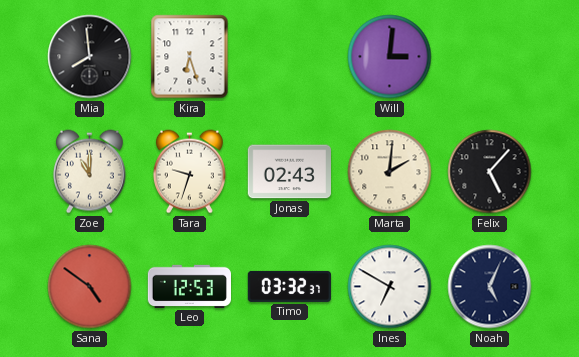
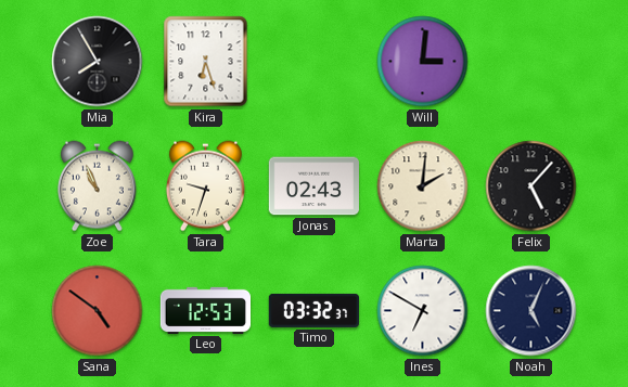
Mia: 7:59 -> 7:55
Zoe: 11:00 -> 10:56
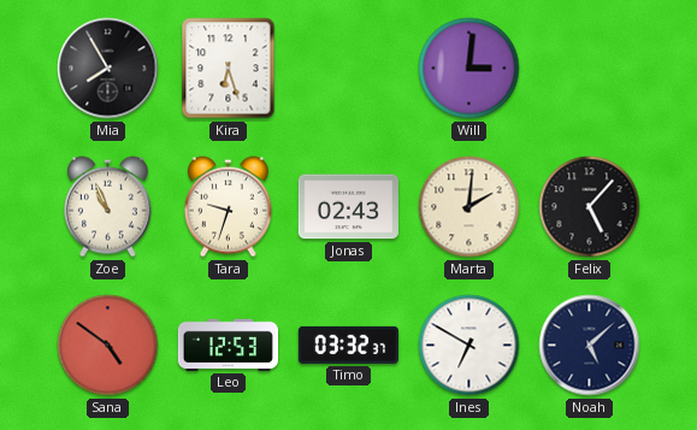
Noah: 5:04 -> 5:08
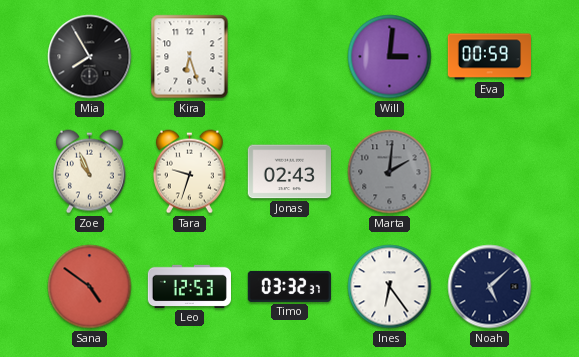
Eva: none -> 00:59
Marta dial: cream -> grey
Felix: 5:07 -> none
Ines: 6:50 -> 6:24
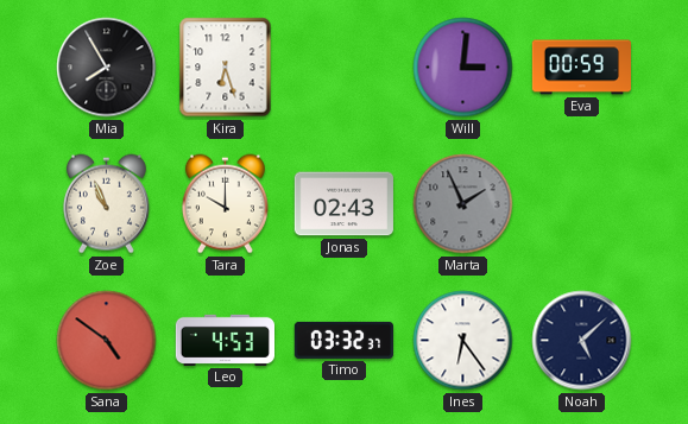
Tara: 9:33 -> 10:00
Marta: 2:01 -> 1:56
Leo: 12:53 -> 4:53
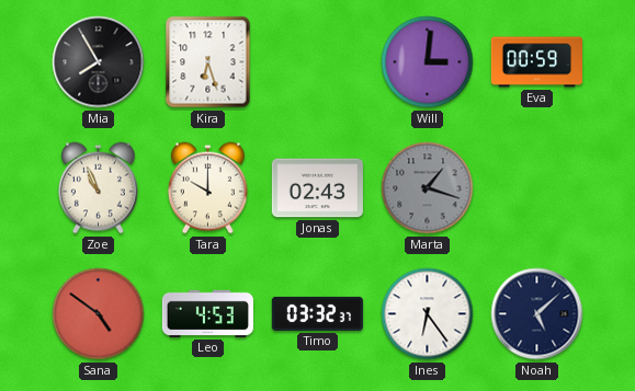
Marta: 1:56 -> 1:18
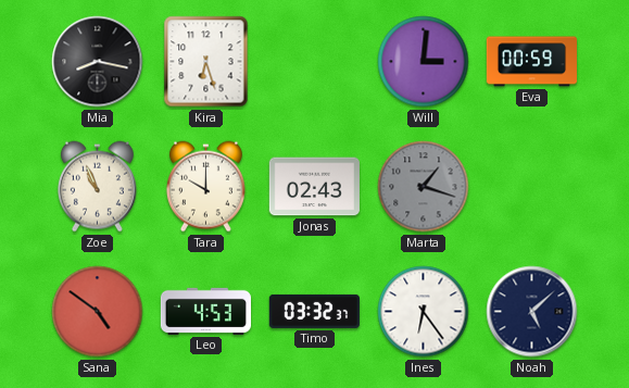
Mia: 7:55 -> 8:17
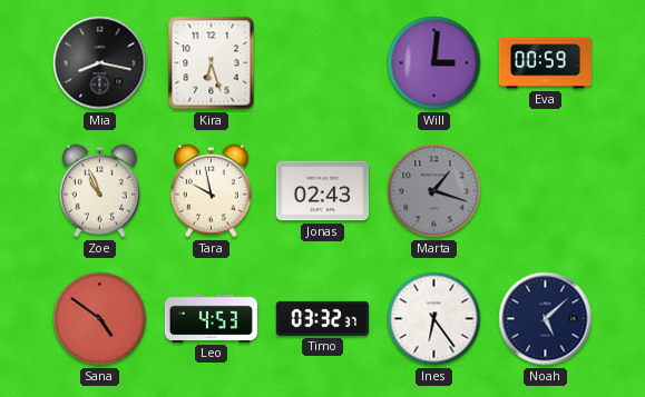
Tara: 10:00 -> 9:58
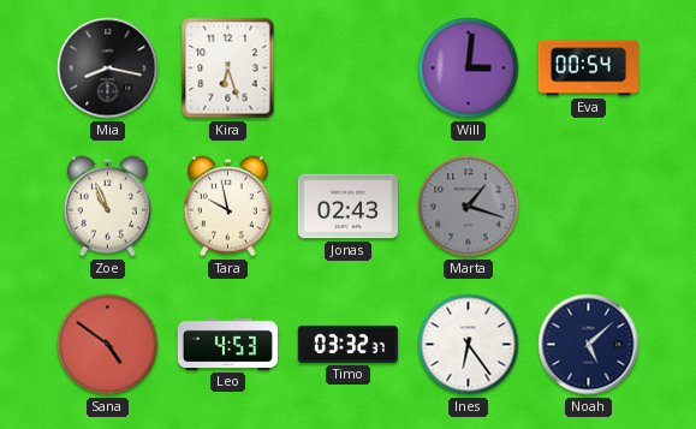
Eva: 00:59 -> 00:54
